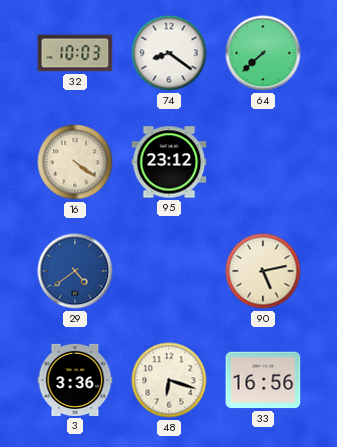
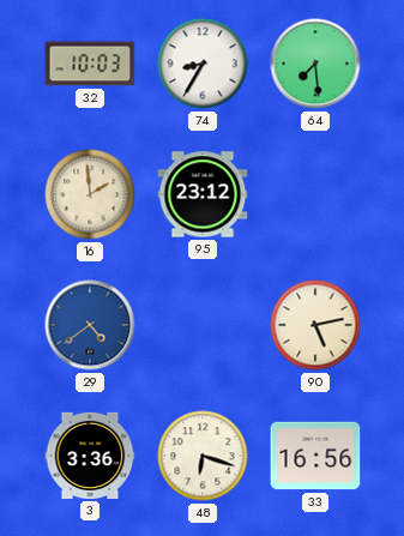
74: 8:21 -> 8:35
64: 7:38 -> 7:29
16: 4:21 -> 1:59
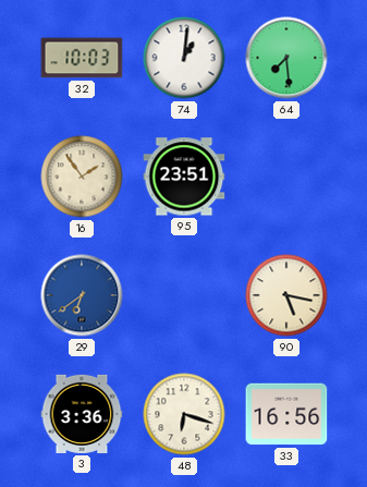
74: 8:35 -> 1:01
16: 1:59 -> 1:54
95: 23:12 -> 23:51
29: 4:39 -> 6:39
90: 5:13 -> 5:17
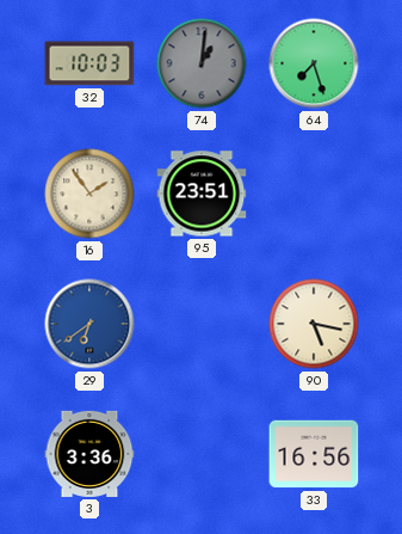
74 dial: white -> grey
64: 7:29 -> 7:27
48: 6:18 -> none
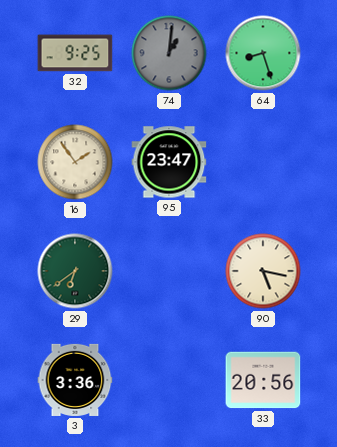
32: 10:03 -> 9:25
64: 7:27 -> 8:27
95: 23:51 -> 23:47
29 dial: blue -> green
33: 16:56 -> 20:56
